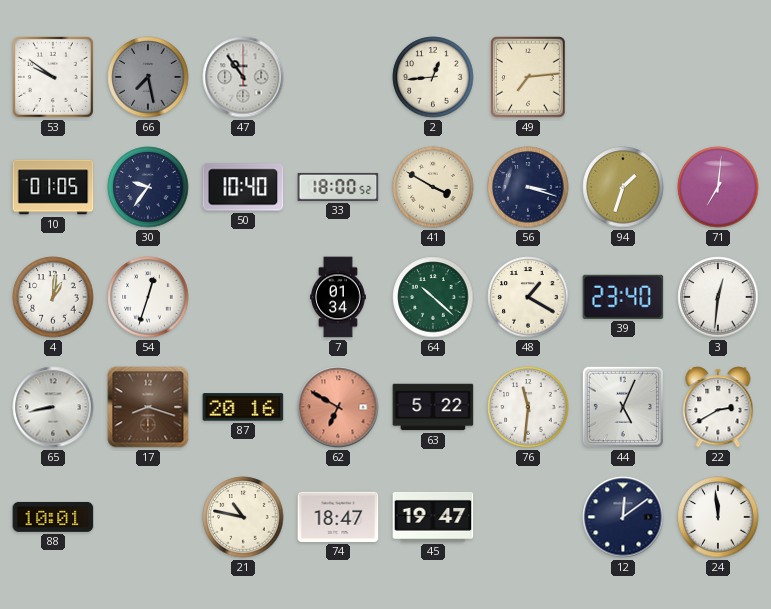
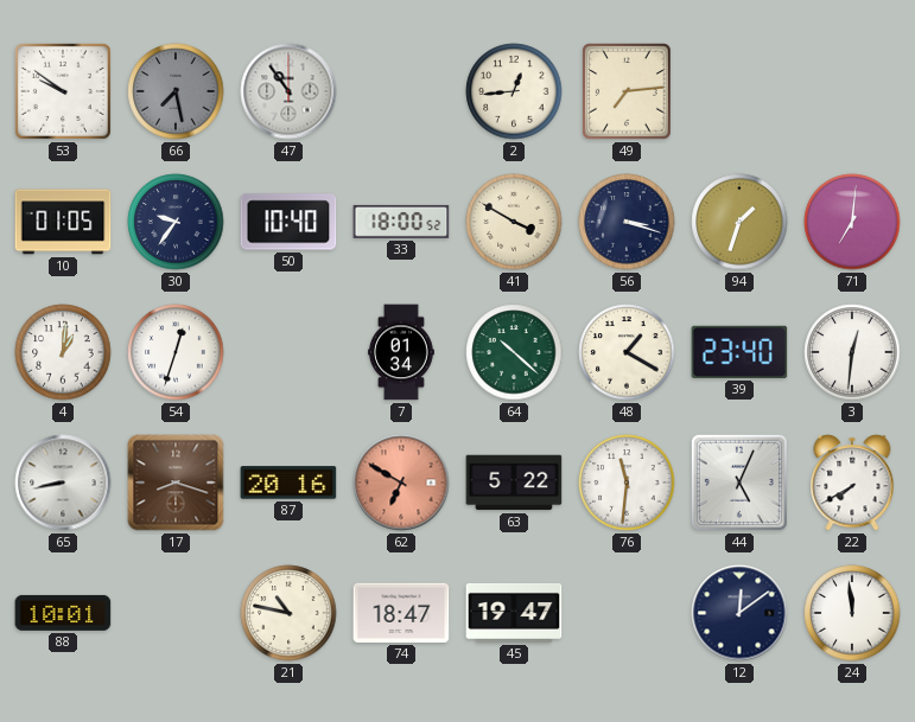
22: 2:40 -> 7:40
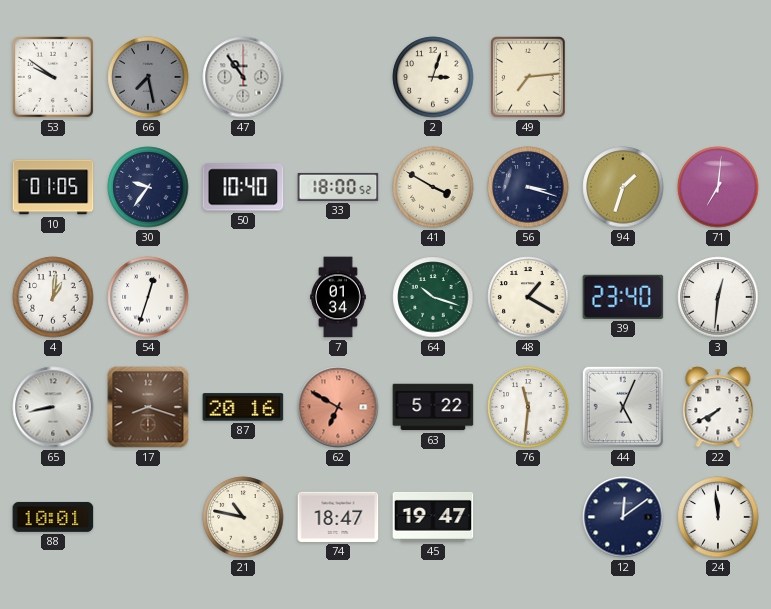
2: 12:44 -> 3:03
64: 10:22 -> 10:18
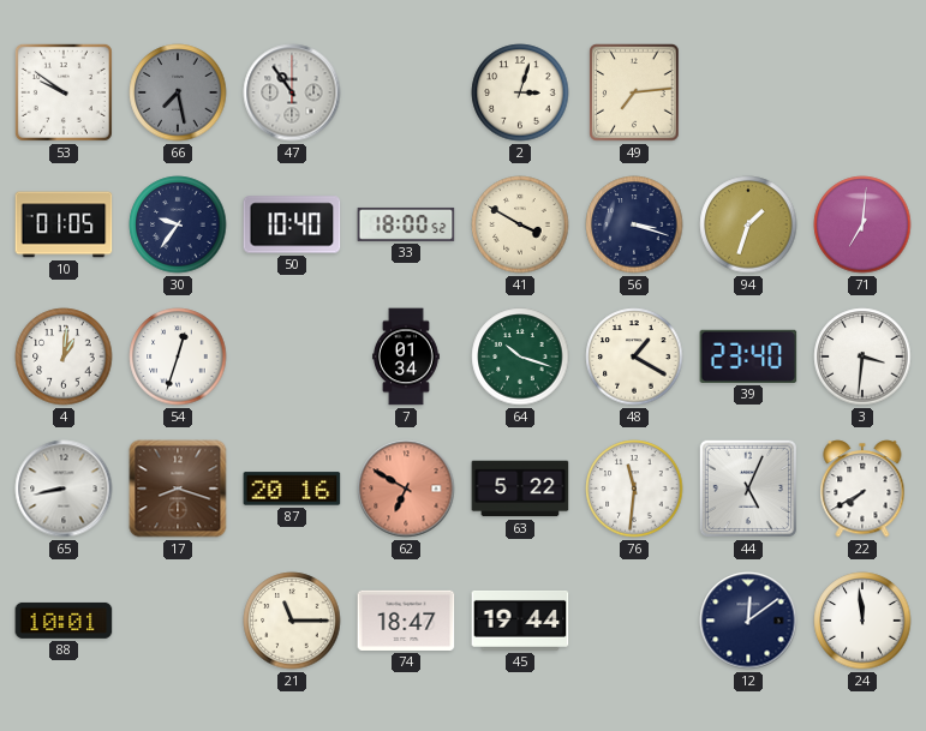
3: 12:31 -> 3:31
21: 10:47 -> 11:15
45: 19:47 -> 19:44
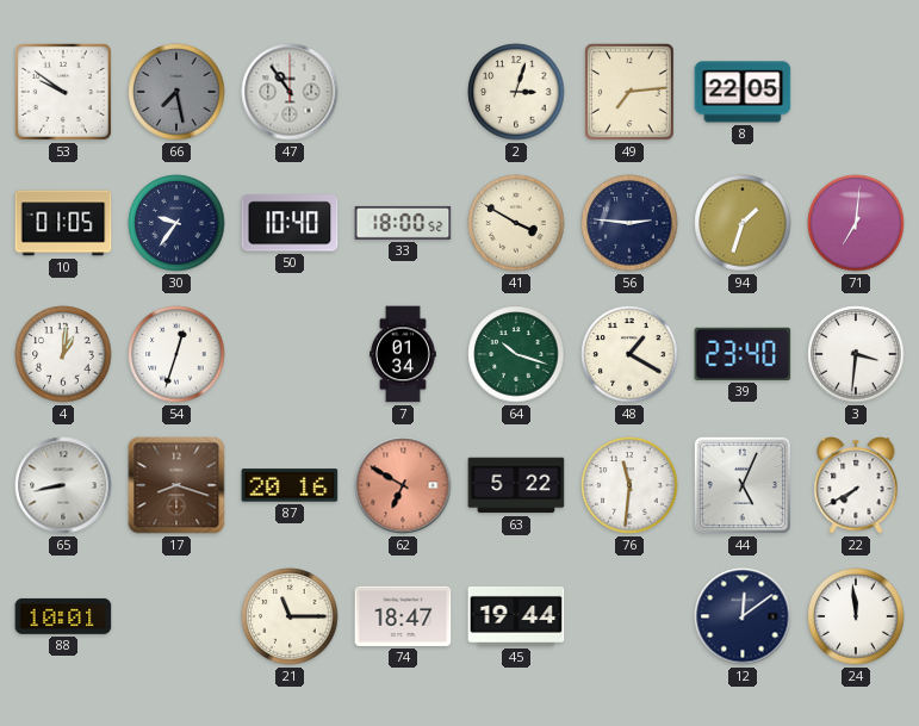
8: none -> 22:05
56: 3:18 -> 2:46
